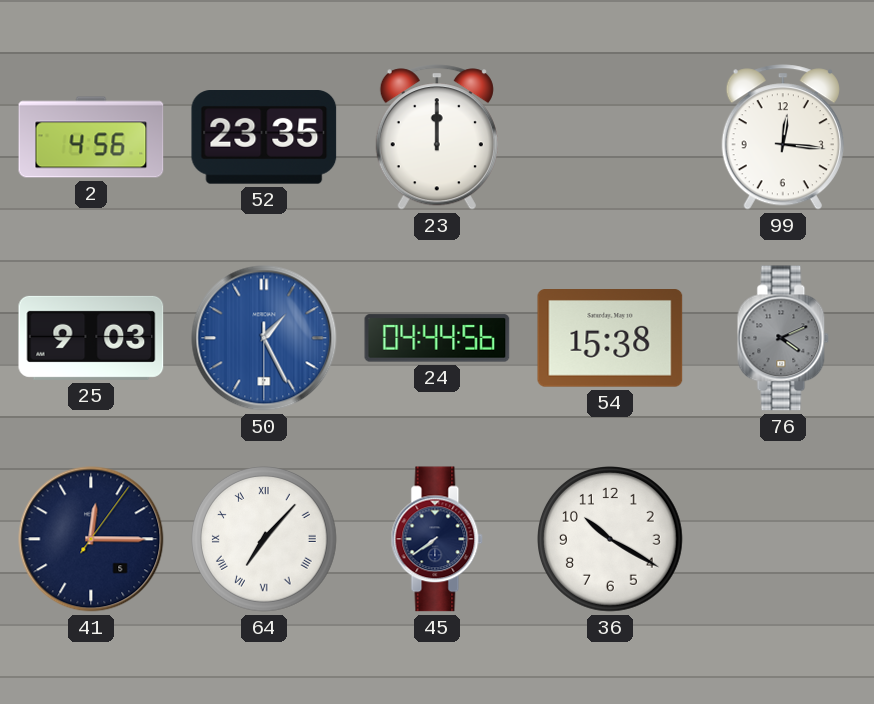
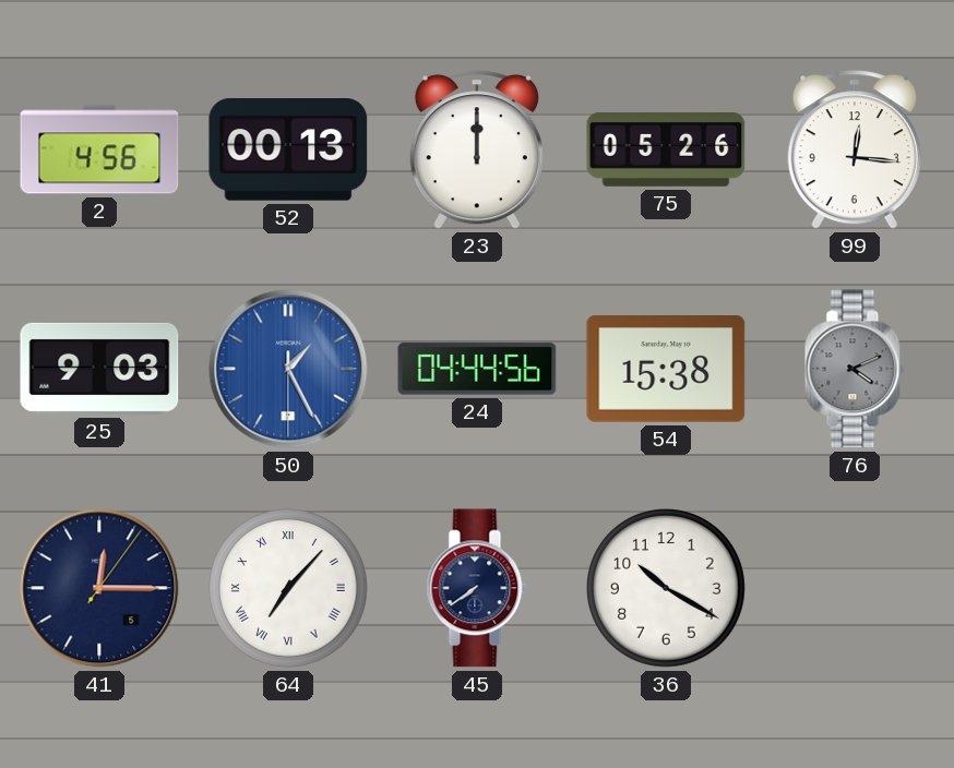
52: 23:35 -> 00:13
75: none -> 05:26
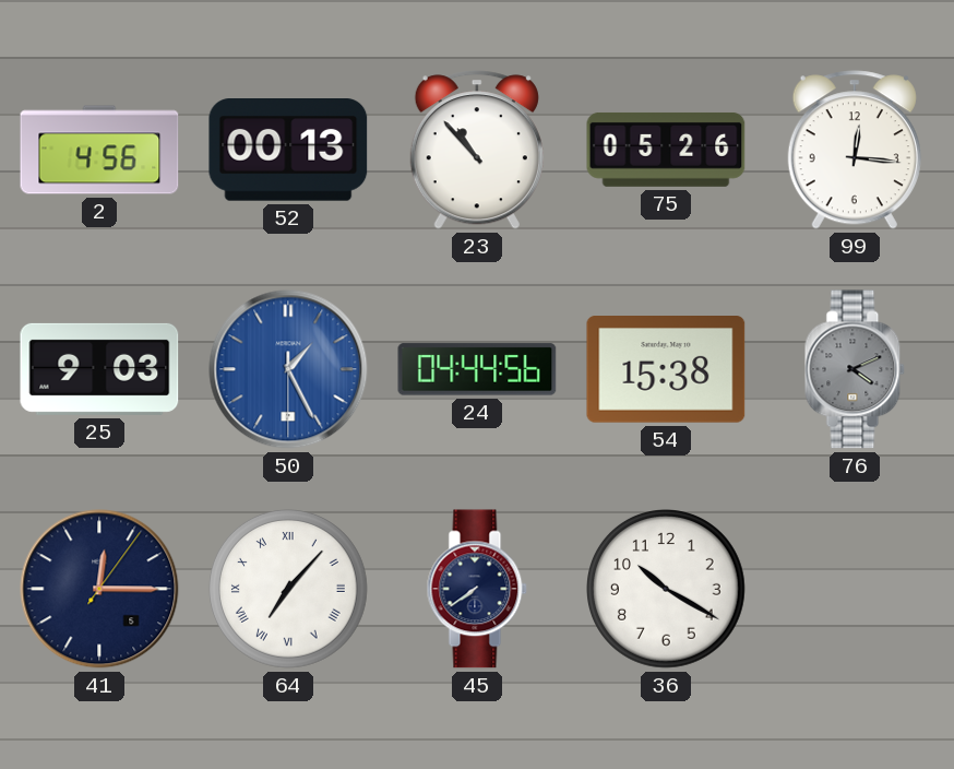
23: 12:00 -> 10:53
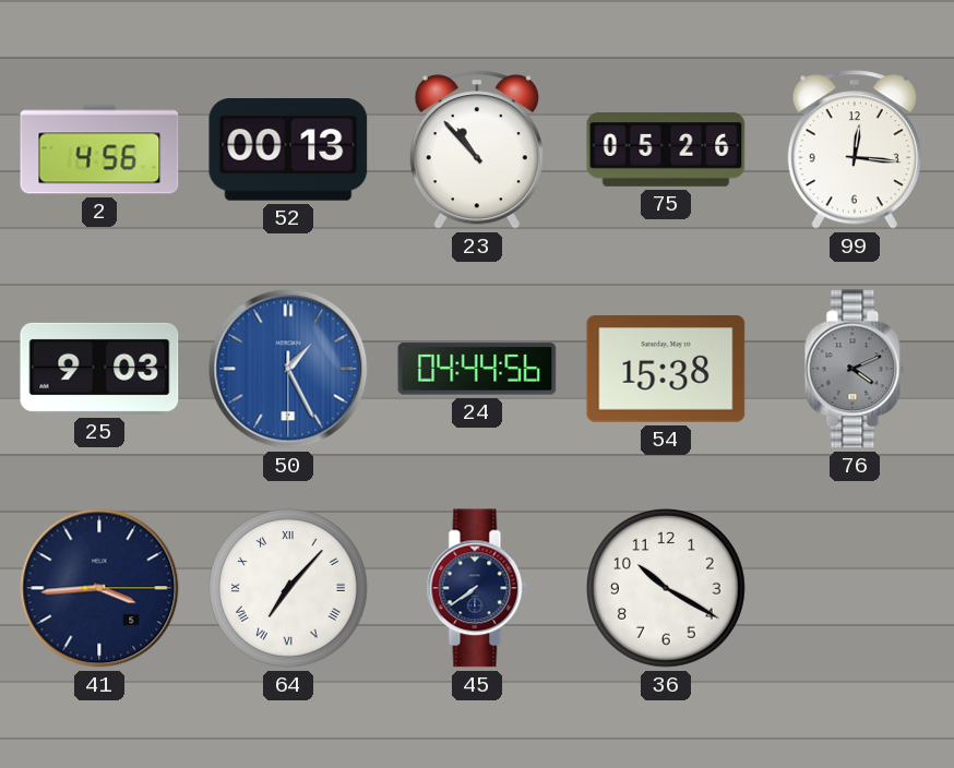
41: 12:15 -> 3:44
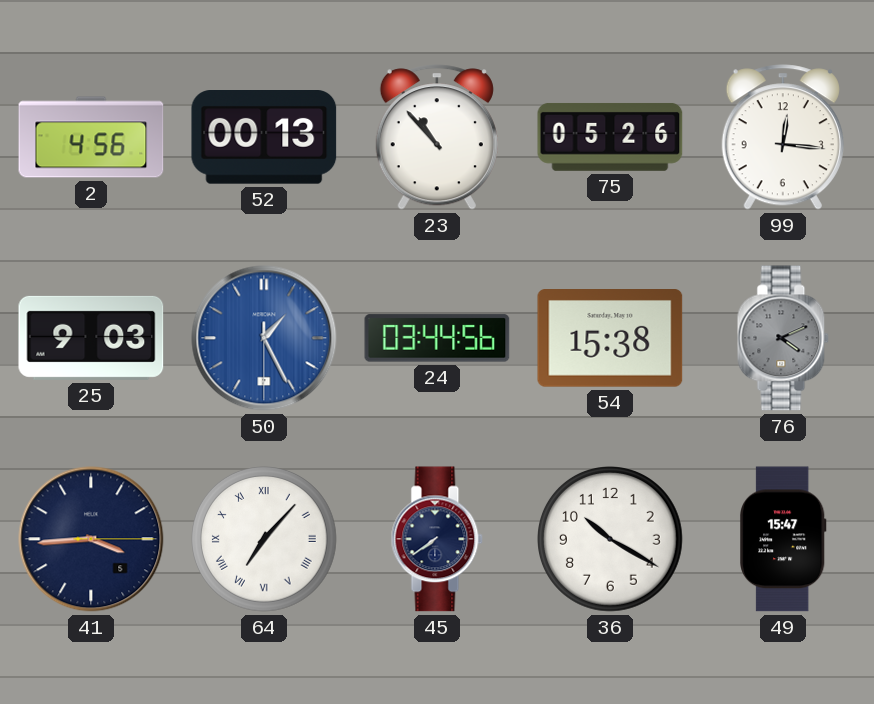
24: 04:44 -> 03:44
49: none -> 15:47
